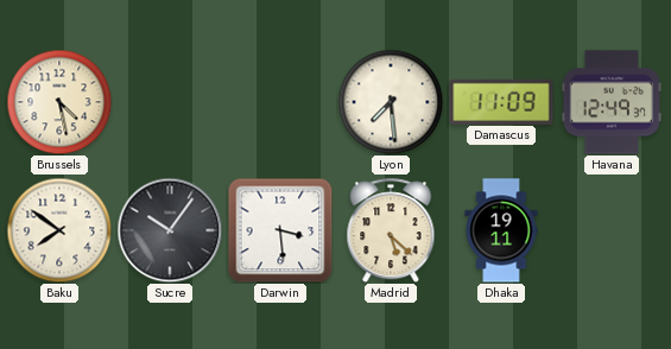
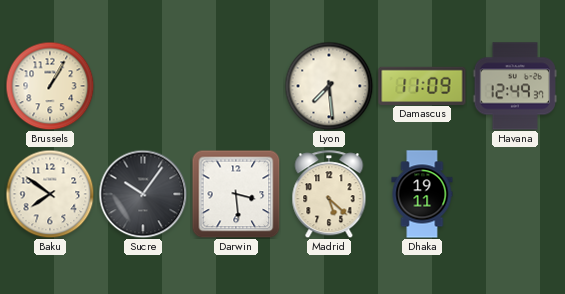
Brussels: 4:28 -> 1:05
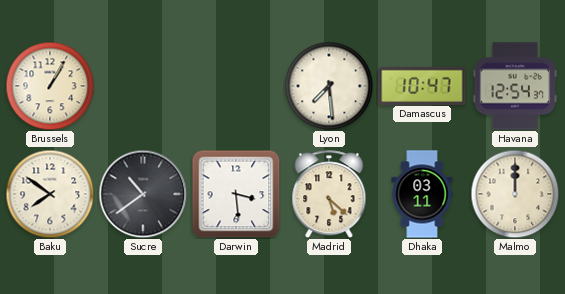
Damascus: 11:09 -> 10:47
Havana: 12:49 -> 12:54
Sucre: 10:06 -> 10:39
Dhaka: 19:11 -> 03:11
Malmo: none -> 12:00
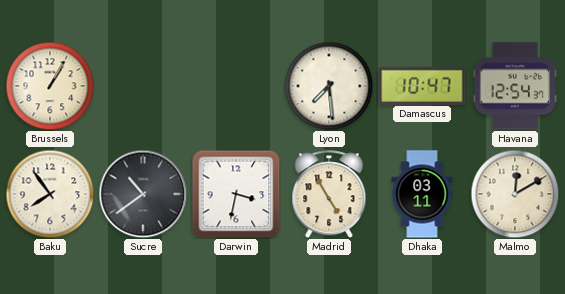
Baku: 7:51 -> 7:54
Darwin: 3:29 -> 3:32
Madrid: 5:22 -> 4:55
Malmo: 12:00 -> 12:10
